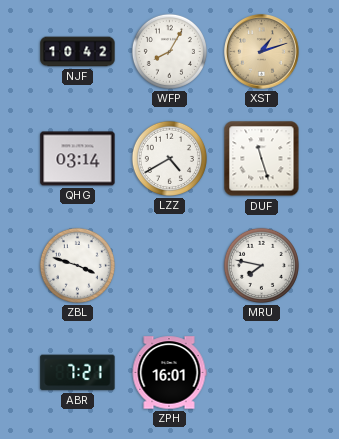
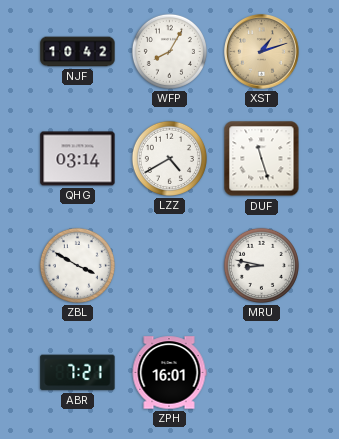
ZBL: 3:48 -> 3:50
MRU: 7:47 -> 8:47
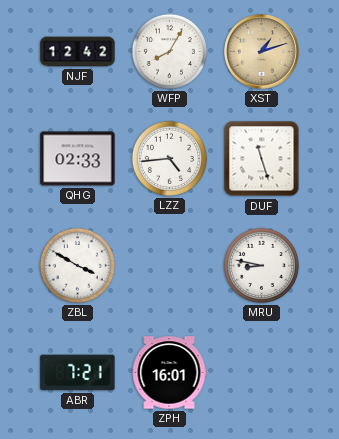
NJF: 10:42 -> 12:42
QHG: 03:14 -> 02:33
LZZ: 4:40 -> 4:44
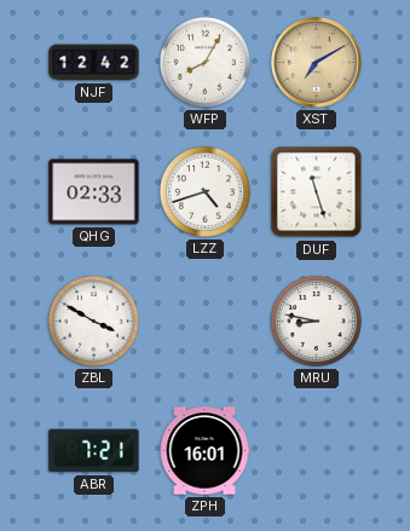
XST: 1:12 -> 7:10
LZZ: 4:44 -> 4:42
